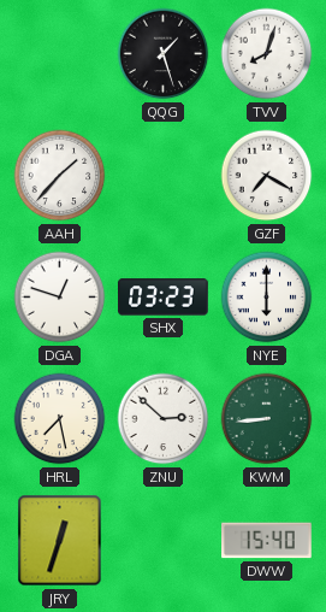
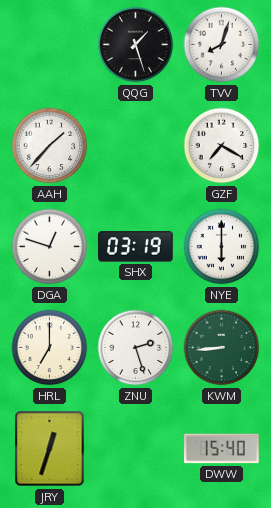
SHX: 03:23 -> 03:19
HRL: 7:28 -> 7:00
ZNU: 2:52 -> 2:27
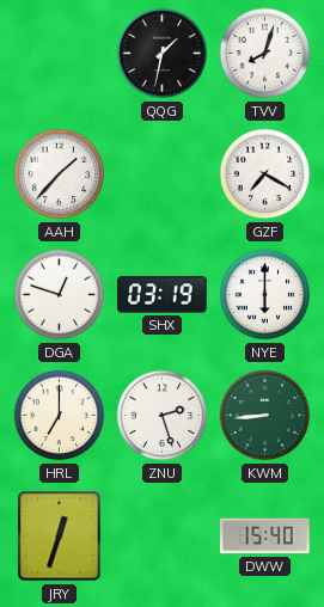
QQG: 1:27 -> 1:32
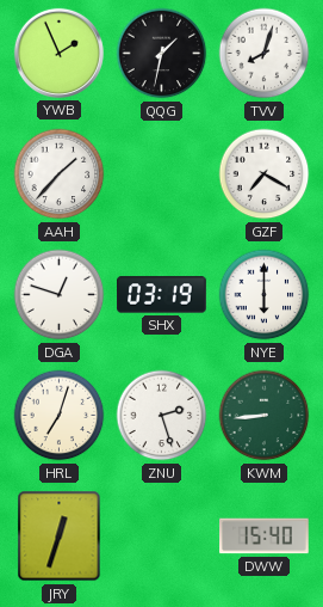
YWB: none -> 1:56
HRL: 7:00 -> 7:03
